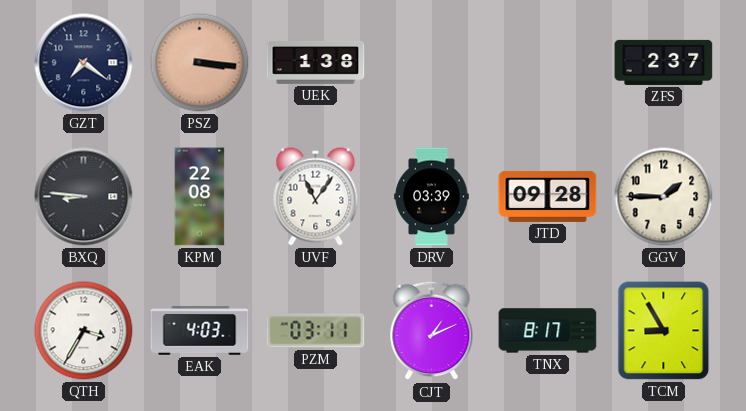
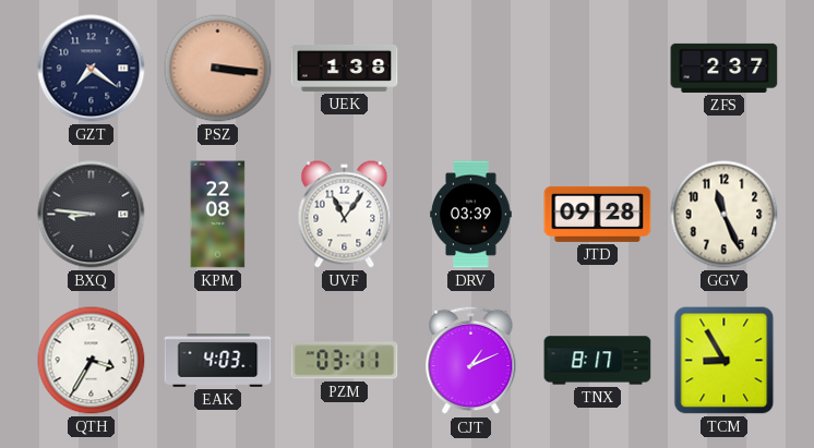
GGV: 1:45 -> 11:26
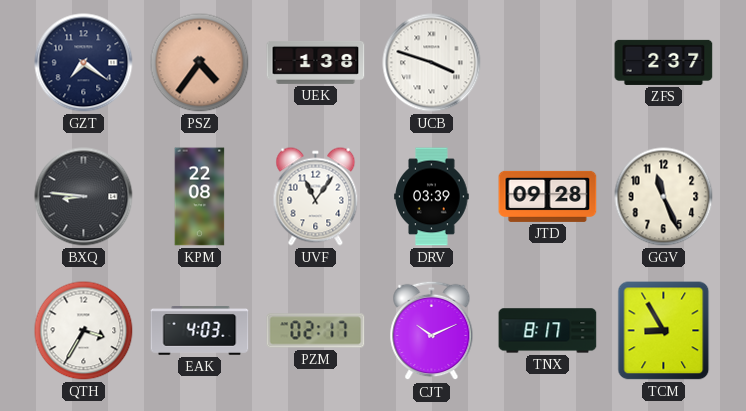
PSZ: 3:16 -> 4:36
UCB: none -> 3:48
PZM: 03:11 -> 02:17
CJT: 1:11 -> 10:11
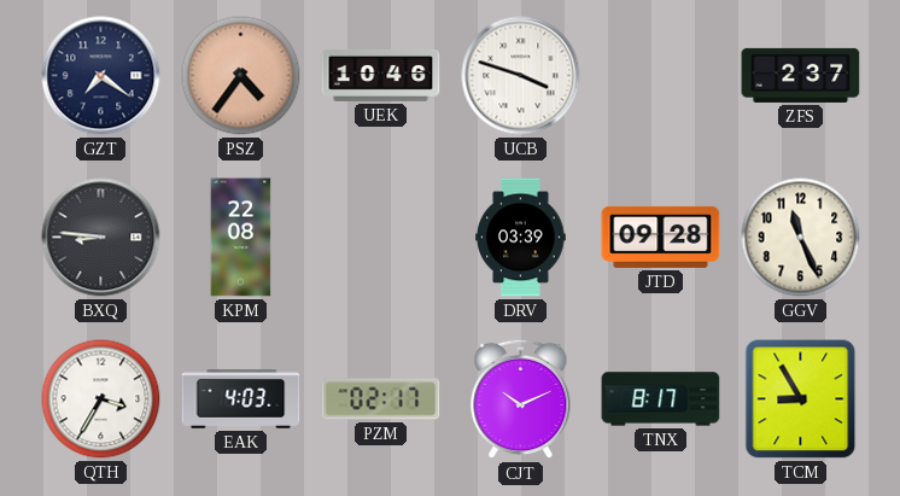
UEK: 1:38 -> 10:46
UVF: 11:06 -> none
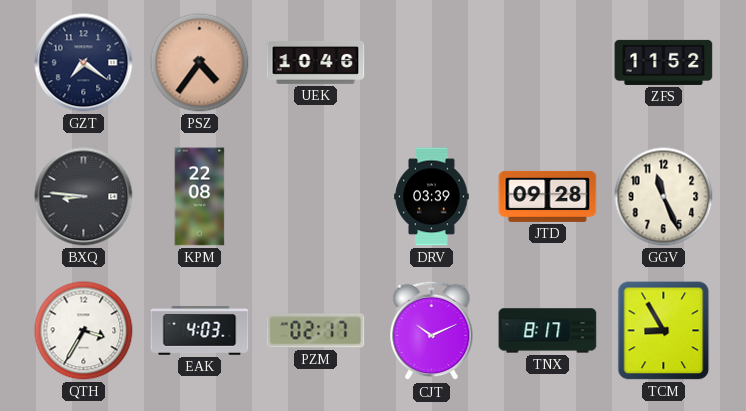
UCB: 3:48 -> none
ZFS: 2:37 -> 11:52
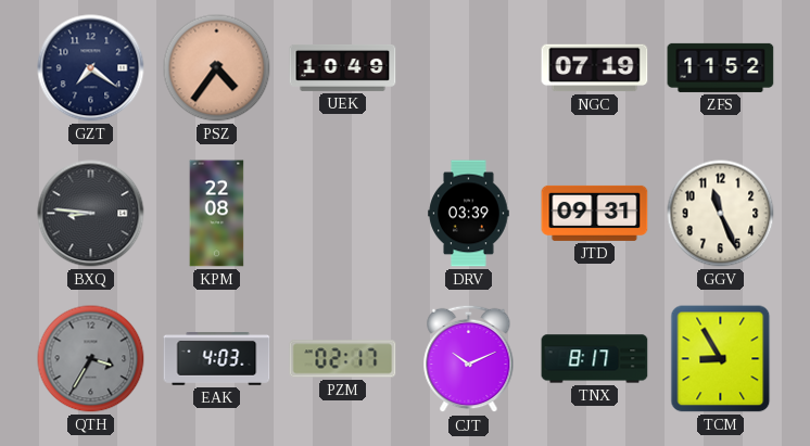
UEK: 10:46 -> 10:49
NGC: none -> 07:19
JTD: 09:28 -> 09:31
QTH dial: white -> grey
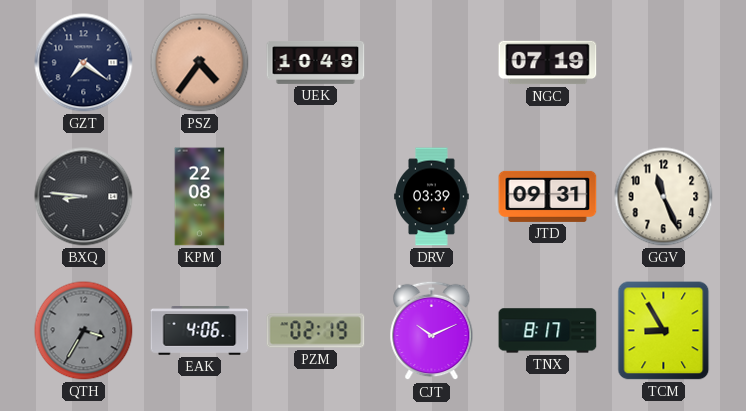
ZFS: 11:52 -> none
EAK: 4:03 -> 4:06
PZM: 02:17 -> 02:19
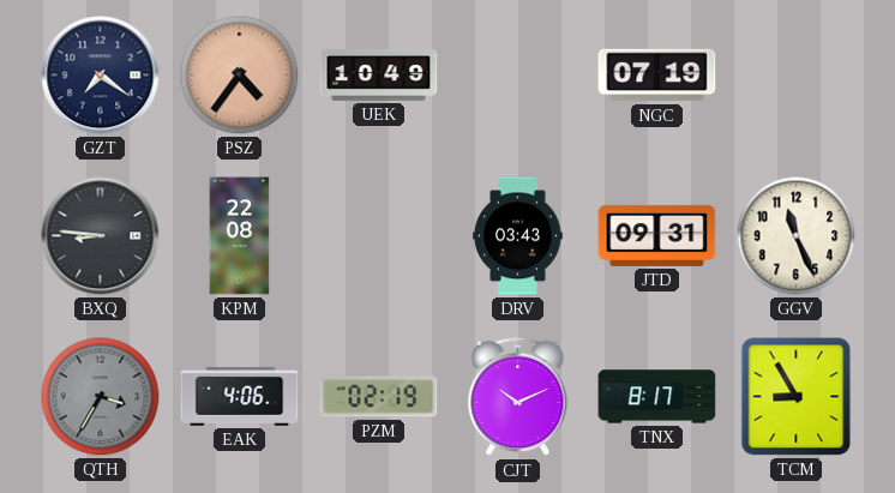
DRV: 03:39 -> 03:43
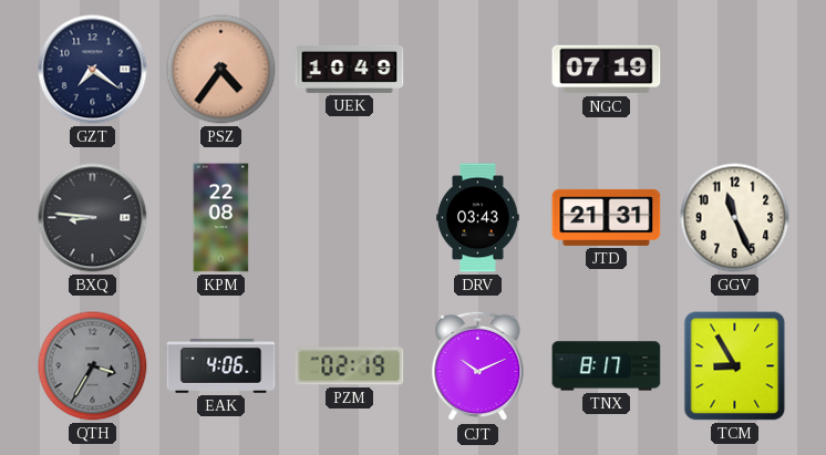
JTD: 09:31 -> 21:31
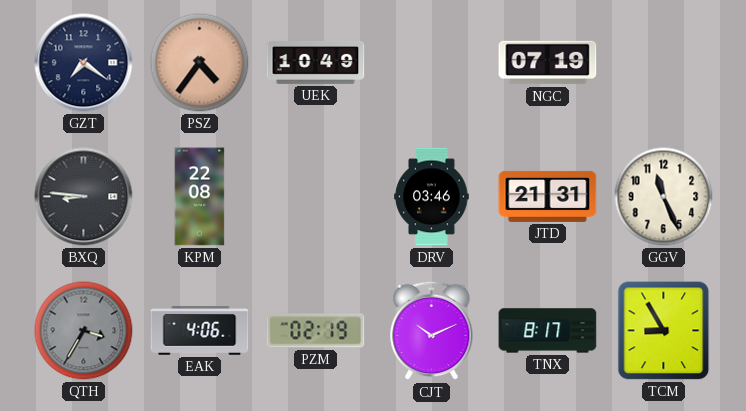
DRV: 03:43 -> 03:46
